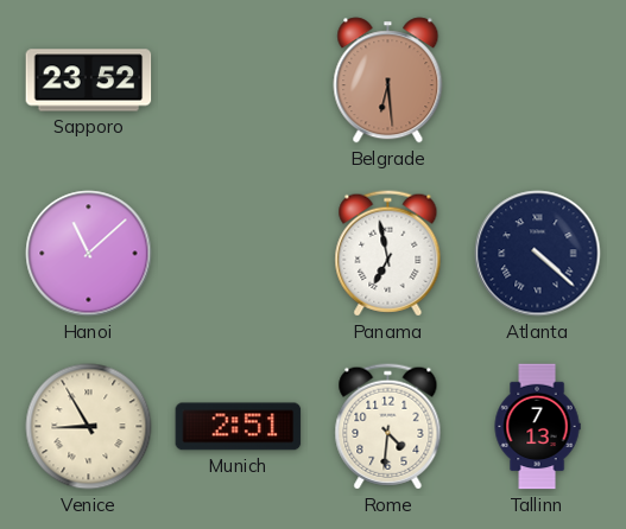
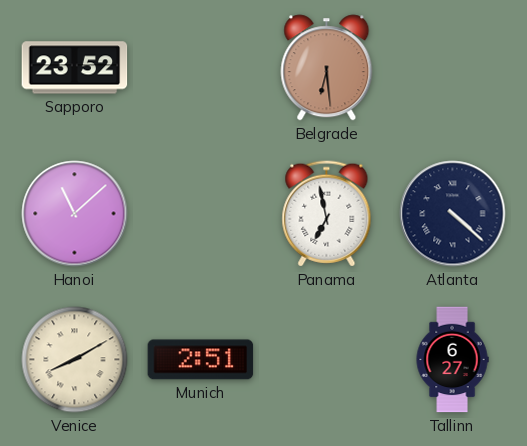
Venice: 8:55 -> 8:10
Rome: 4:31 -> none
Tallinn: 7:13 -> 6:27
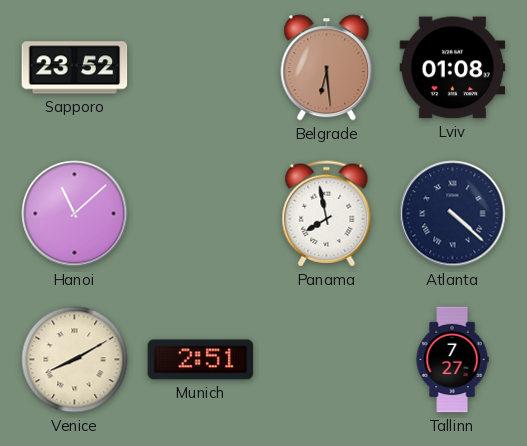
Lviv: none -> 01:08
Panama: 6:58 -> 7:58
Tallinn: 6:27 -> 7:27
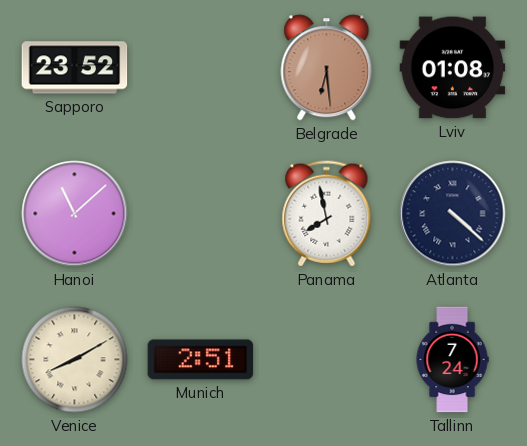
Tallinn: 7:27 -> 7:24
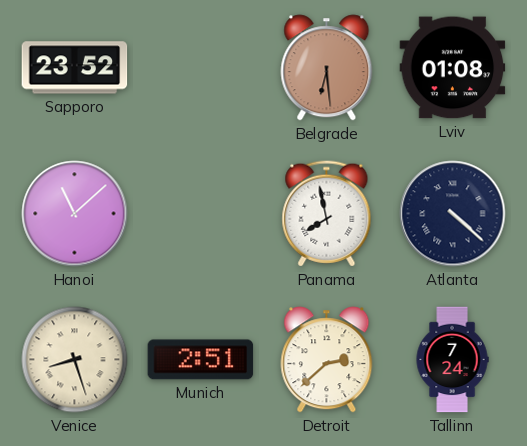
Venice: 8:10 -> 8:27
Detroit: none -> 2:38
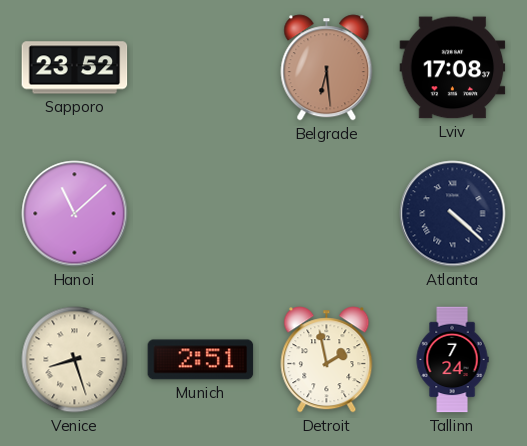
Lviv: 01:08 -> 17:08
Panama: 7:58 -> none
Detroit: 2:38 -> 1:58
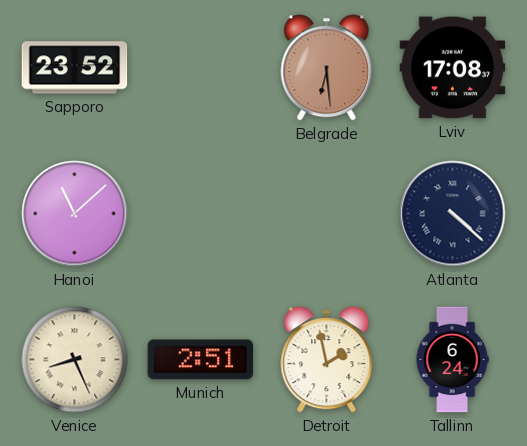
Venice: 8:27 -> 8:26
Tallinn: 7:24 -> 6:24
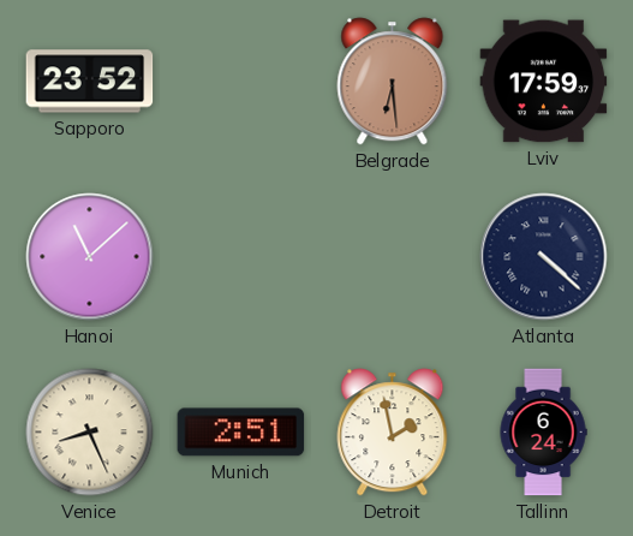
Lviv: 17:08 -> 17:59
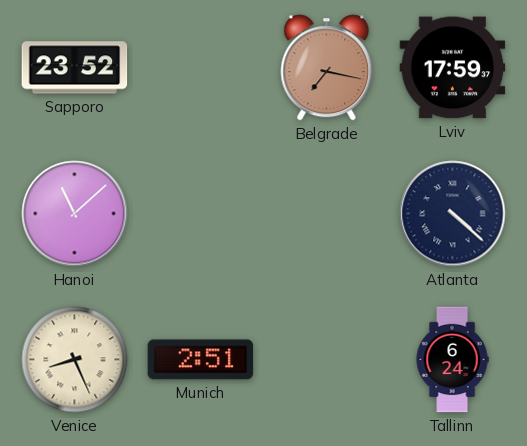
Belgrade: 6:29 -> 7:17
Detroit: 1:58 -> none
